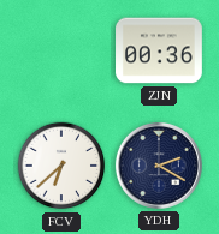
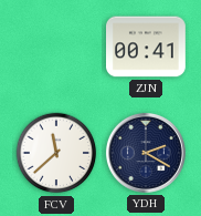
ZJN: 00:36 -> 00:41
FCV: 6:38 -> 11:38
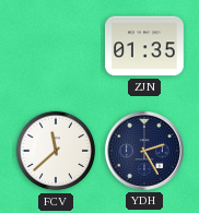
ZJN: 00:41 -> 01:35
YDH: 2:20 -> 2:25
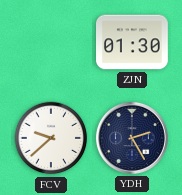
ZJN: 01:35 -> 01:30
FCV: 11:38 -> 9:38
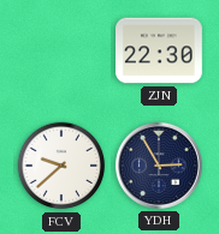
ZJN: 01:30 -> 22:30
YDH: 2:25 -> 2:55
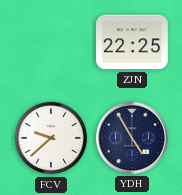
ZJN: 22:30 -> 22:25
YDH: 2:55 -> 4:55
